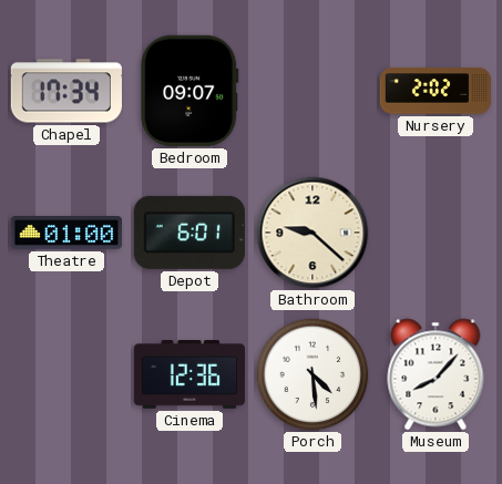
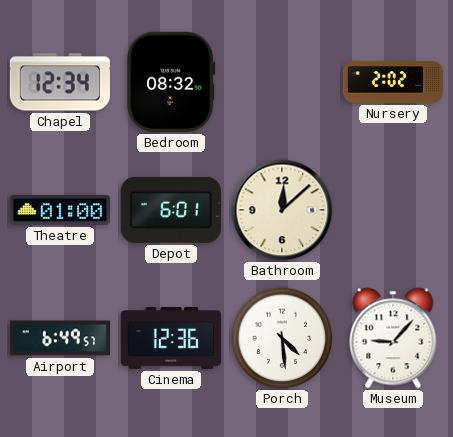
Chapel: 17:34 -> 12:34
Bedroom: 09:07 -> 08:32
Bathroom: 9:22 -> 12:08
Airport: none -> 6:49
Museum: 8:07 -> 9:07
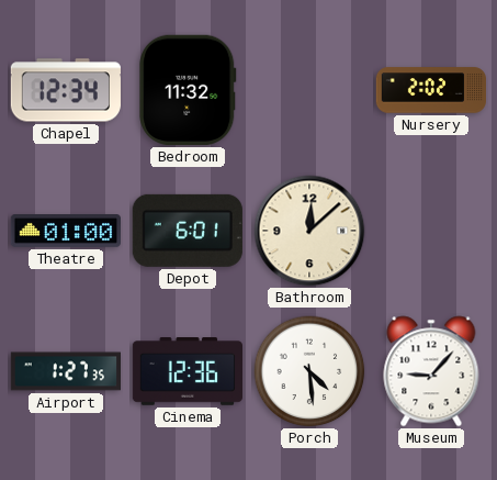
Bedroom: 08:32 -> 11:32
Airport: 6:49 -> 1:27
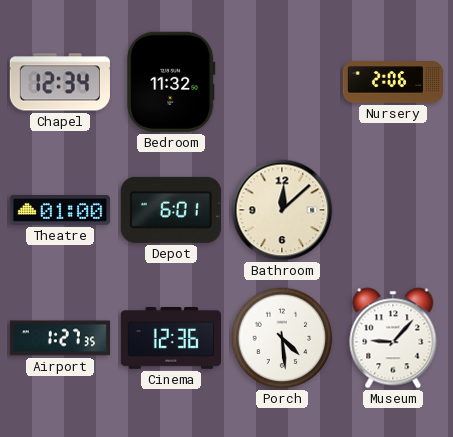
Nursery: 2:02 -> 2:06
